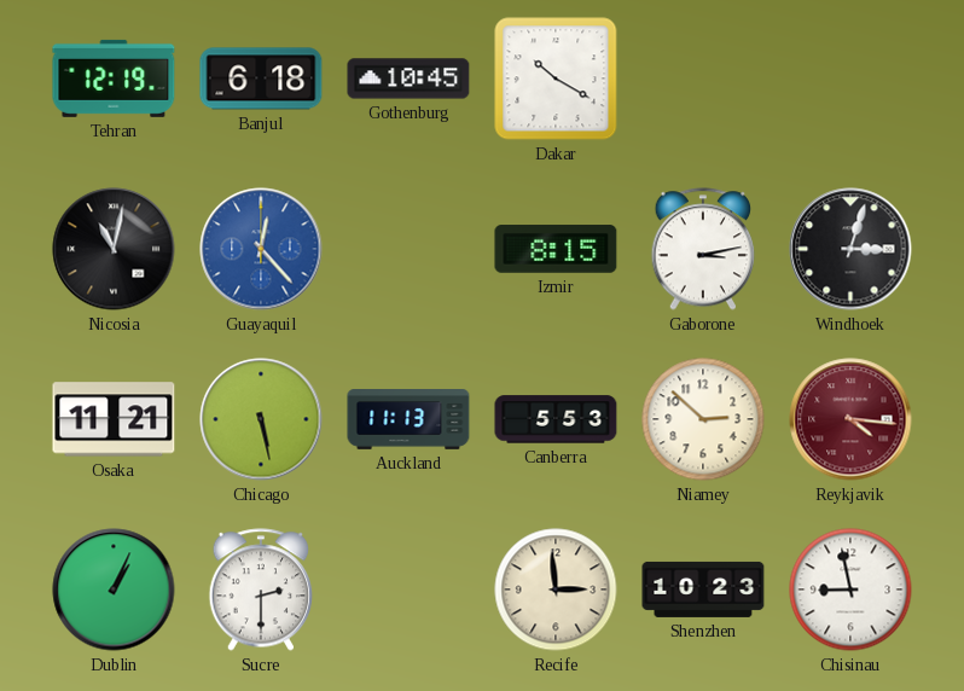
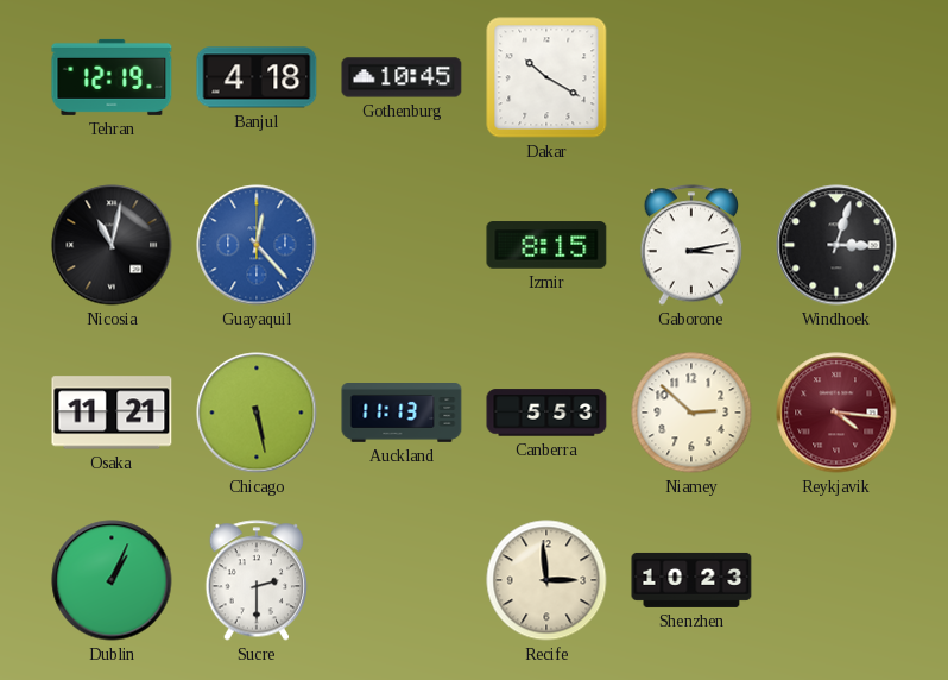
Banjul: 6:18 -> 4:18
Chisinau: 8:58 -> none
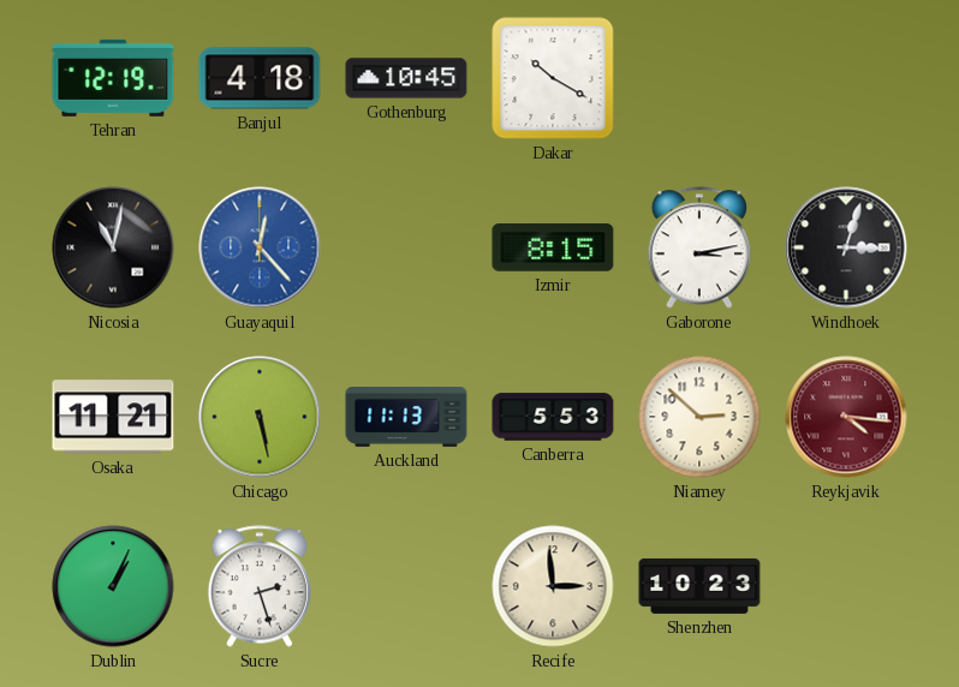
Sucre: 2:30 -> 2:27
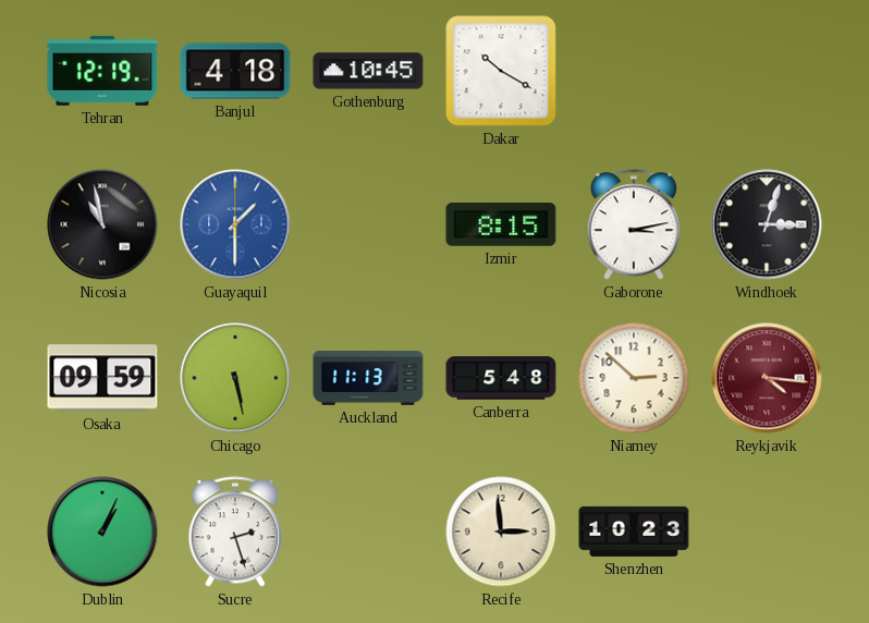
Nicosia: 11:02 -> 10:58
Guayaquil: 12:23 -> 1:30
Osaka: 11:21 -> 09:59
Canberra: 5:53 -> 5:48
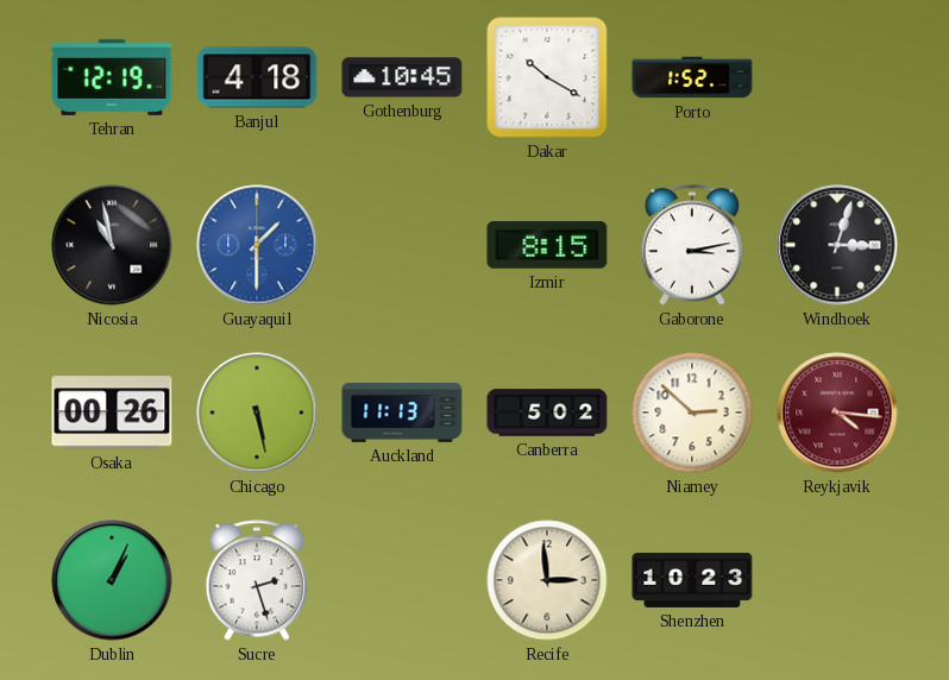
Porto: none -> 1:52
Osaka: 09:59 -> 00:26
Canberra: 5:48 -> 5:02
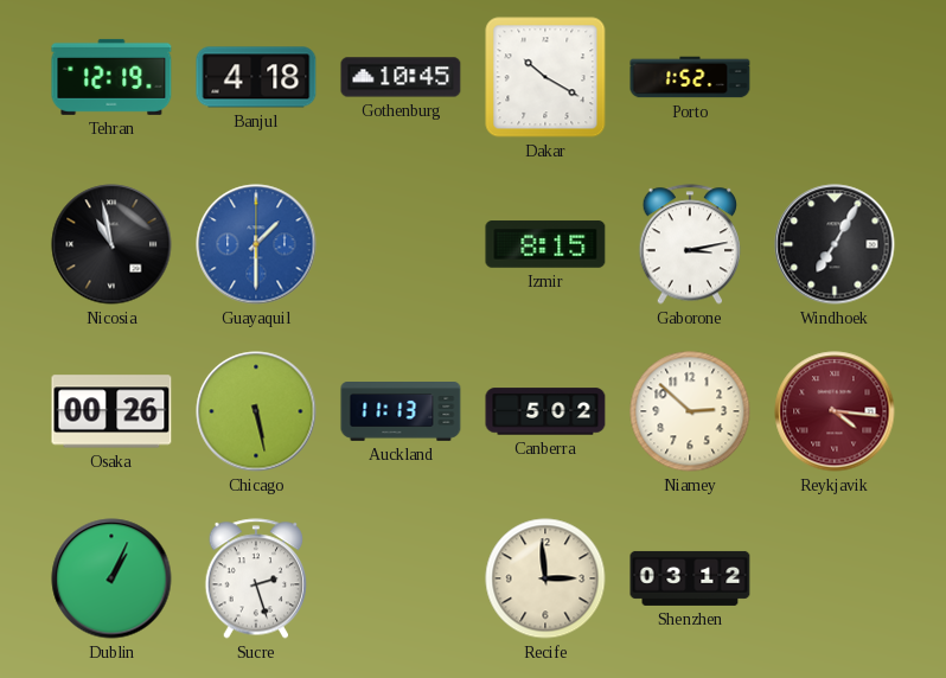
Windhoek: 3:03 -> 7:05
Shenzhen: 10:23 -> 03:12
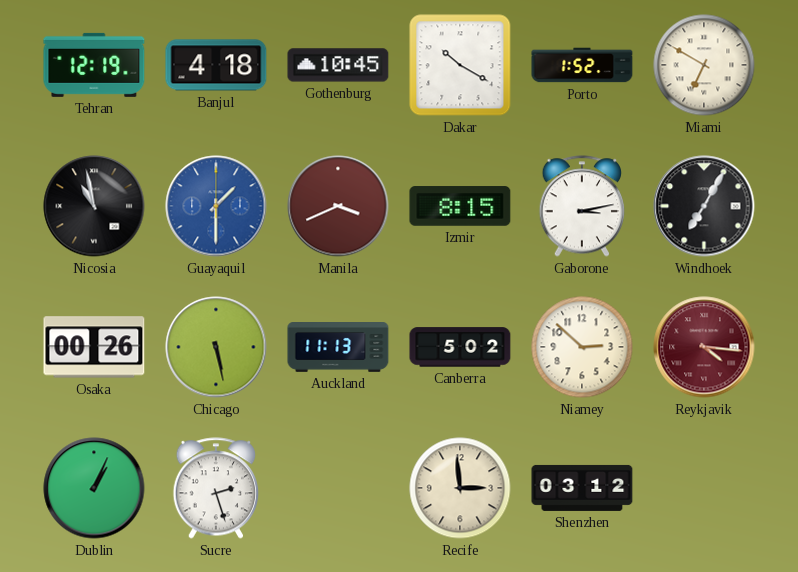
Miami: none -> 6:50
Manila: none -> 3:41
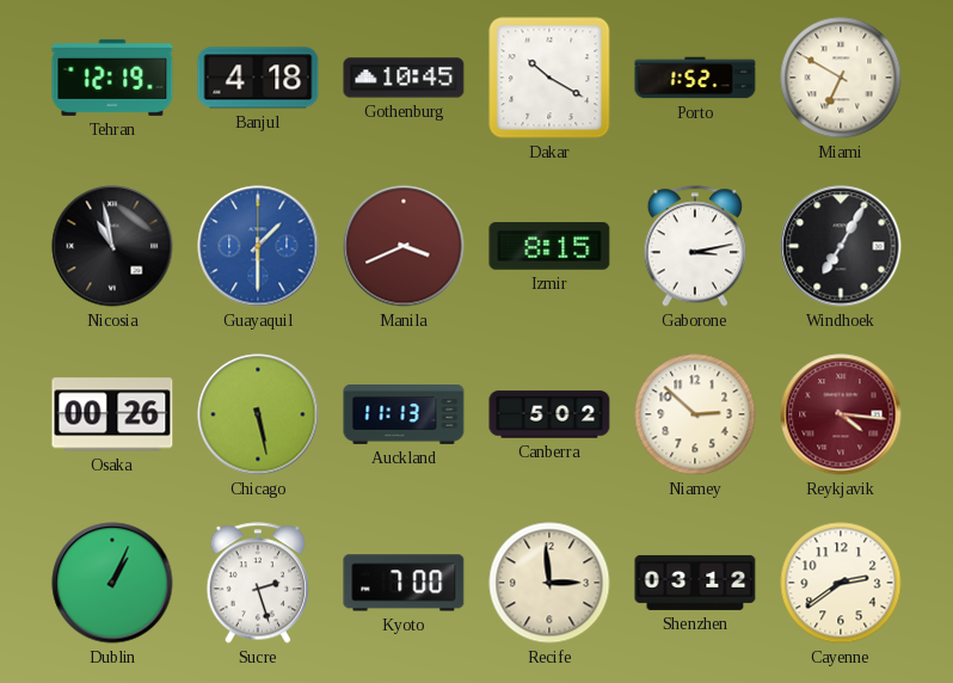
Kyoto: none -> 7:00
Cayenne: none -> 2:39
